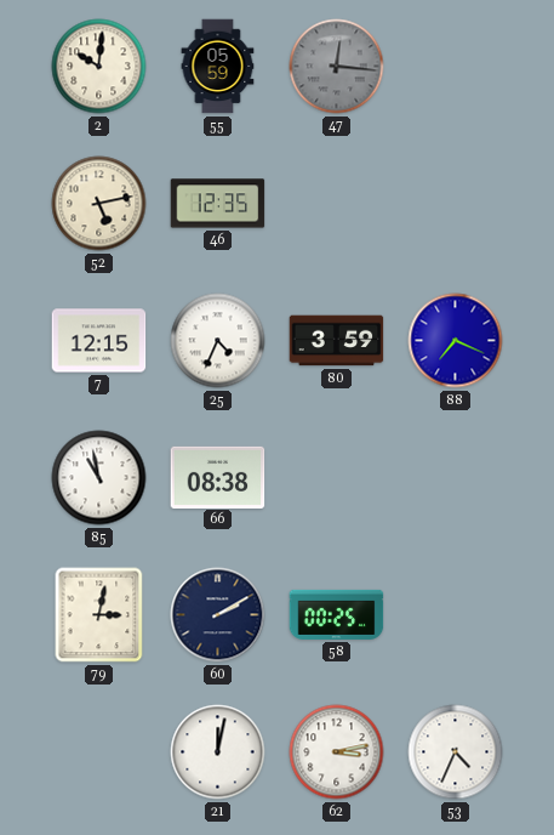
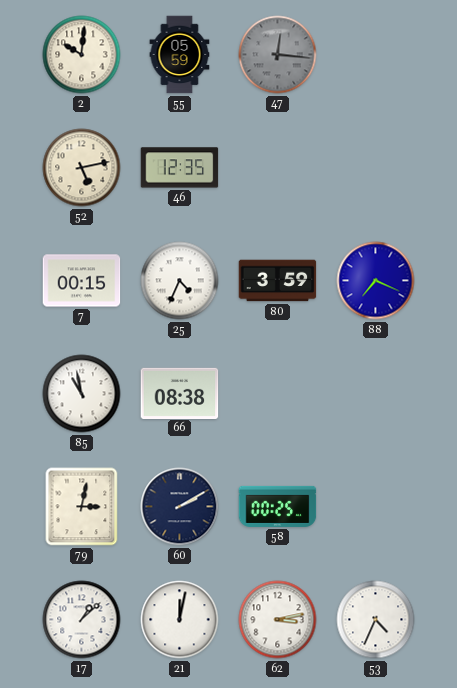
7: 12:15 -> 00:15
17: none -> 1:08
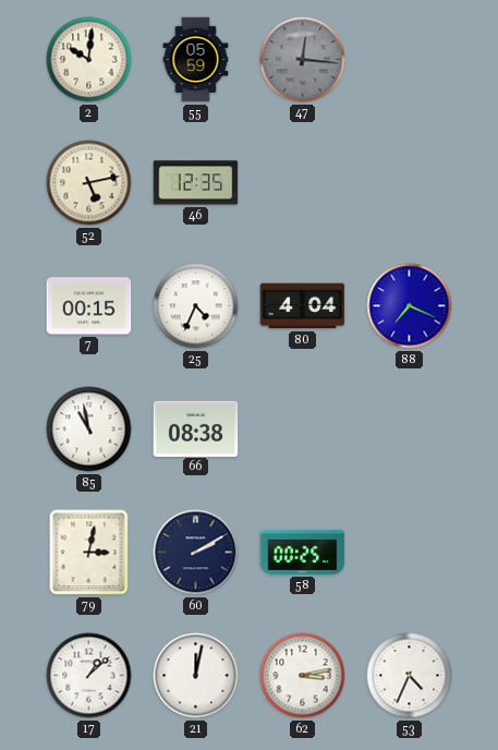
80: 3:59 -> 4:04
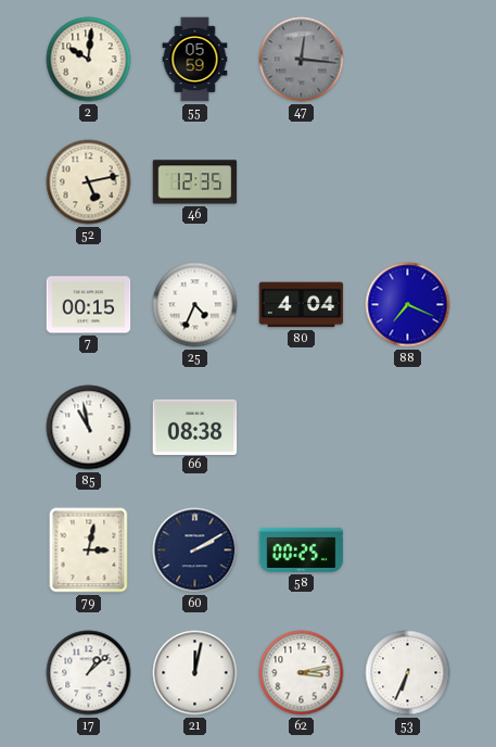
53: 4:34 -> 6:34
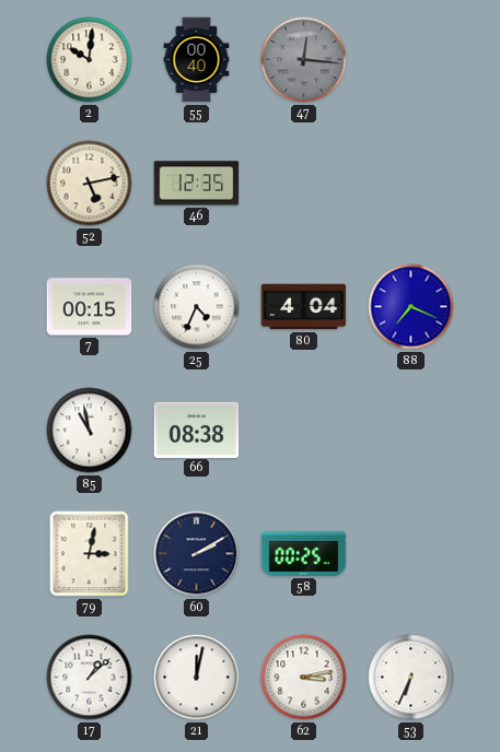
55: 05:59 -> 00:40
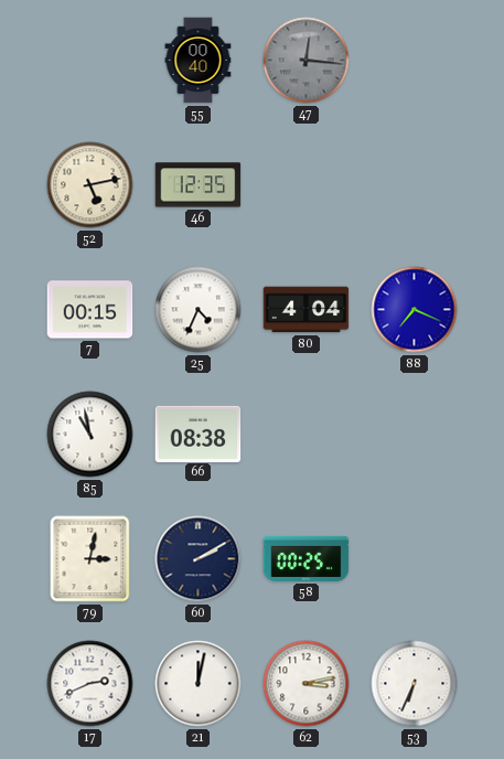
2: 10:01 -> none
17: 1:08 -> 2:41
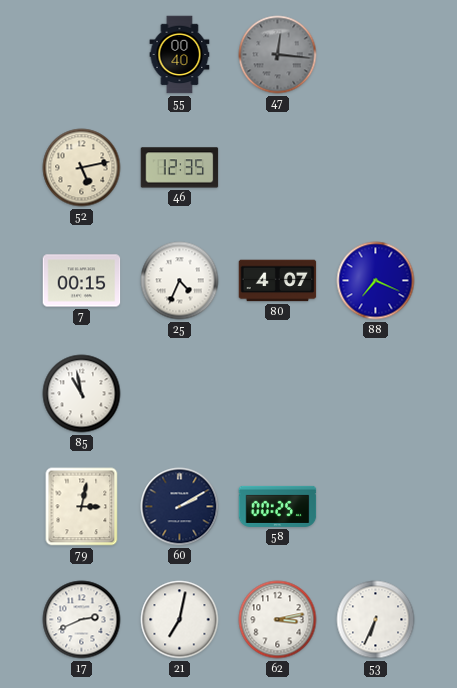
80: 4:04 -> 4:07
66: 08:38 -> none
21: 12:02 -> 7:02
